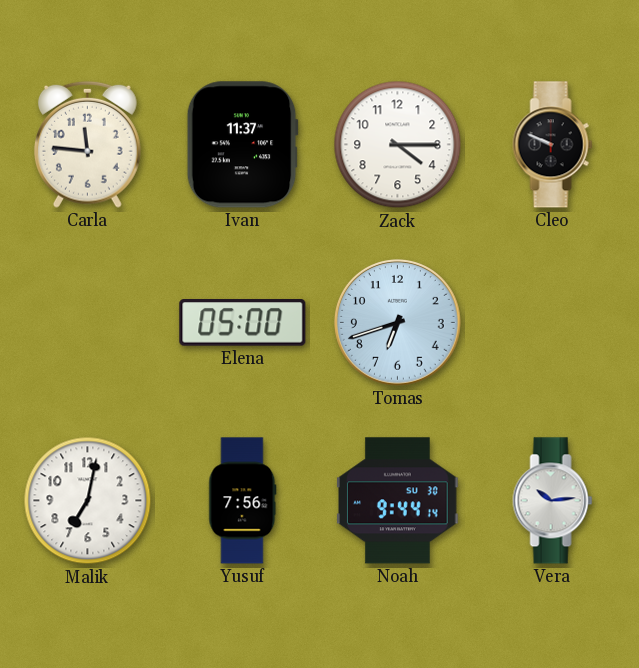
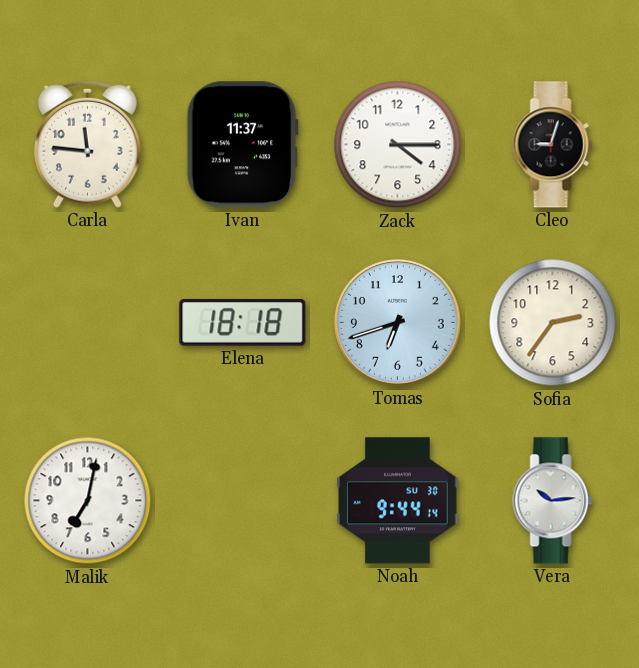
Cleo: 9:49 -> 9:03
Elena: 05:00 -> 18:18
Sofia: none -> 2:36
Yusuf: 7:56 -> none
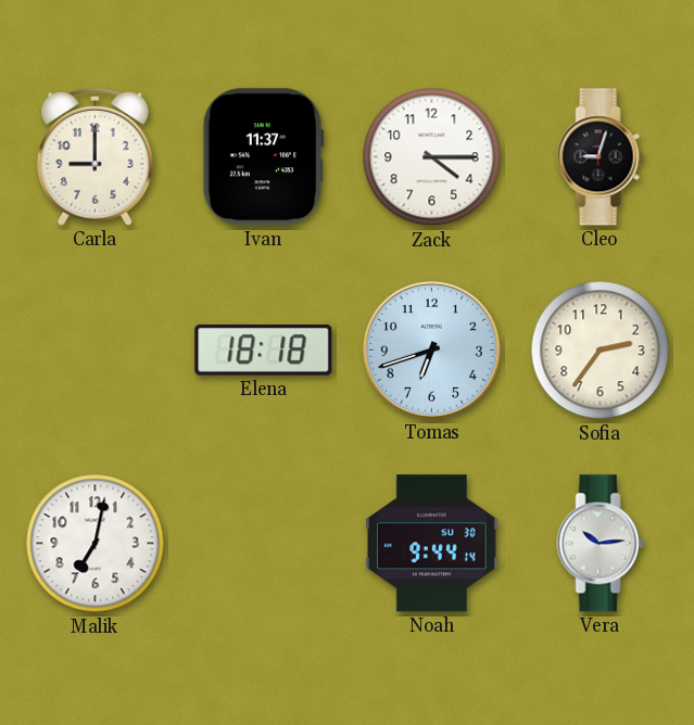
Carla: 11:46 -> 9:00
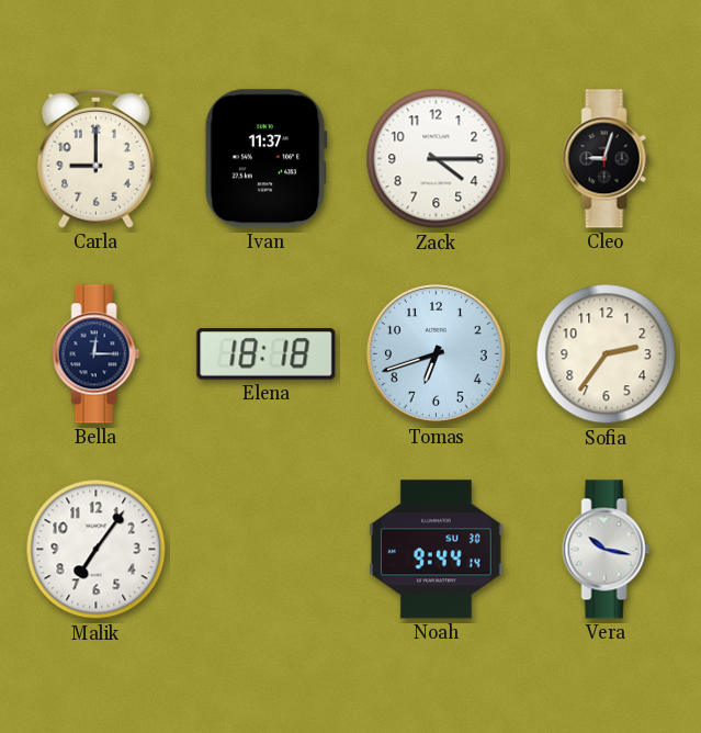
Bella: none -> 12:15
Malik: 7:02 -> 7:06
Vera: 10:14 -> 10:17
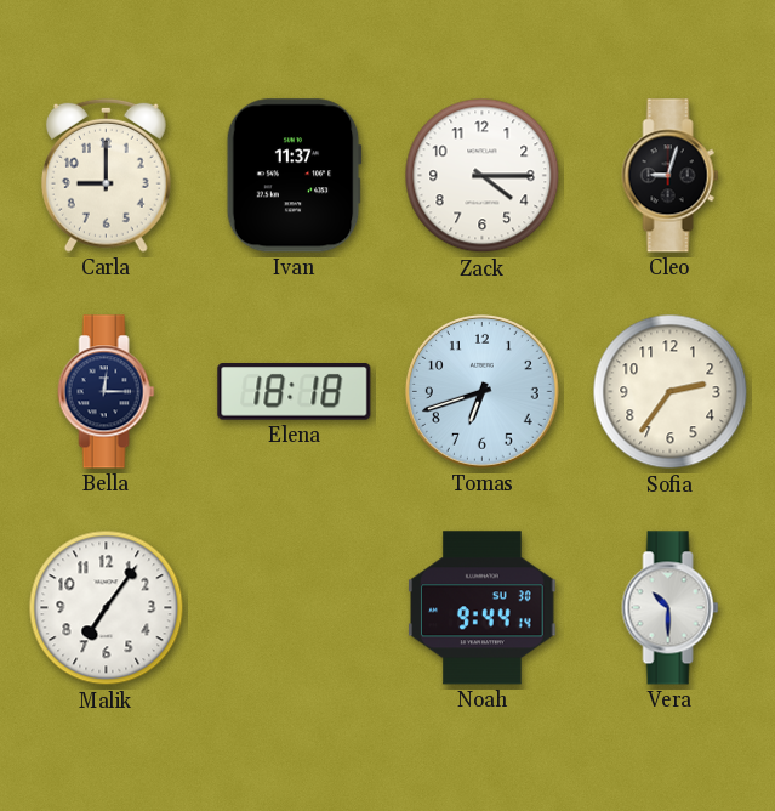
Vera: 10:17 -> 10:30
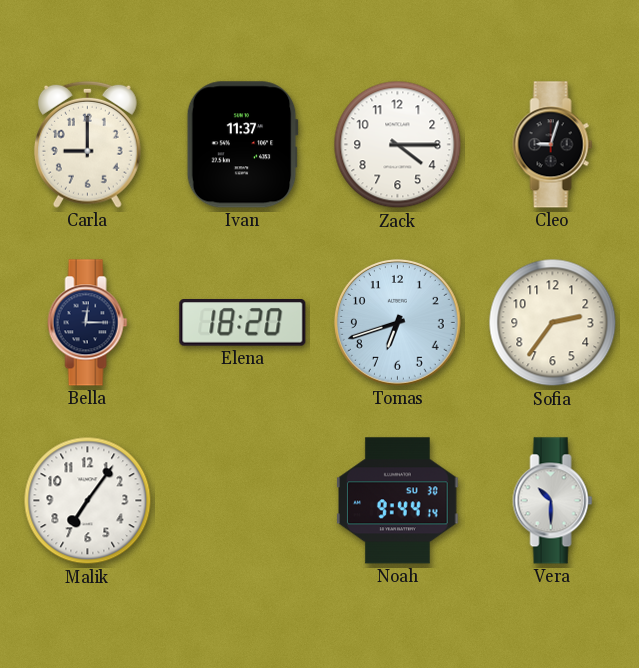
Elena: 18:18 -> 18:20
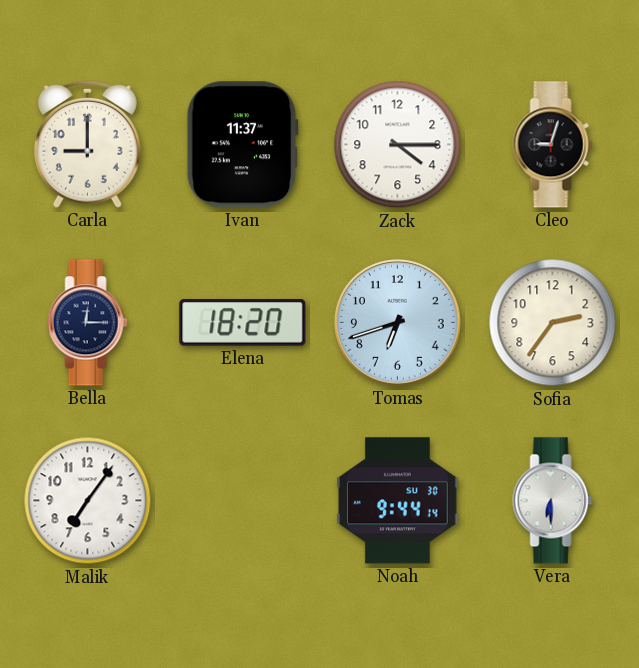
Vera: 10:30 -> 6:30
